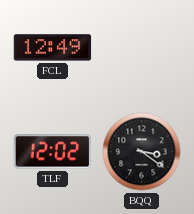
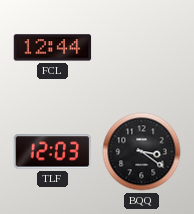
FCL: 12:49 -> 12:44
TLF: 12:02 -> 12:03
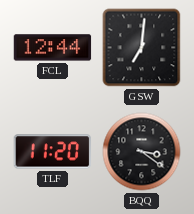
GSW: none -> 7:01
TLF: 12:03 -> 11:20
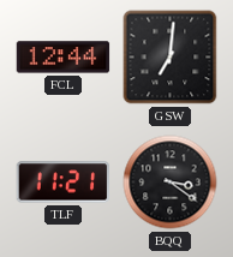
TLF: 11:20 -> 11:21
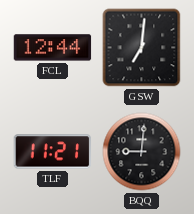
BQQ: 3:21 -> 9:01
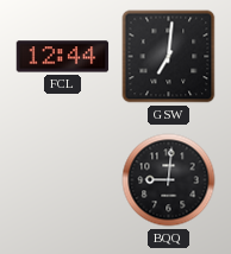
TLF: 11:21 -> none
